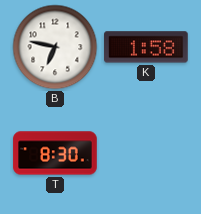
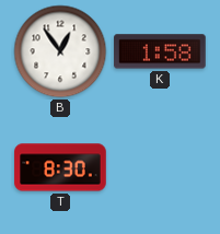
B: 6:47 -> 12:54
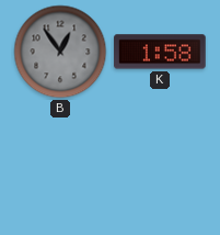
B dial: white -> grey
T: 8:30 -> none
